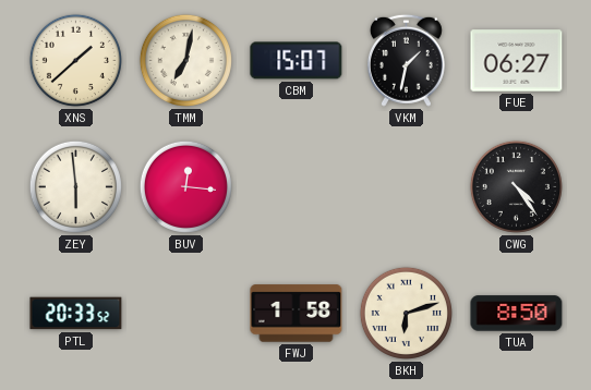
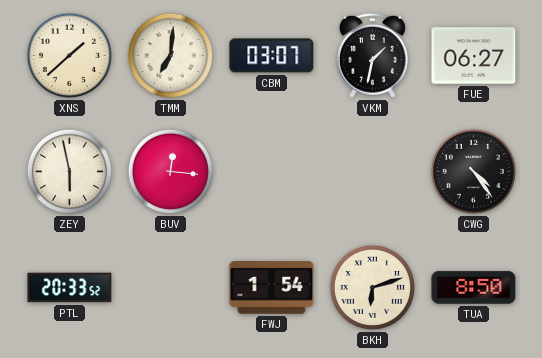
TMM: 7:02 -> 7:01
CBM: 15:07 -> 03:07
ZEY: 5:59 -> 5:58
FWJ: 1:58 -> 1:54
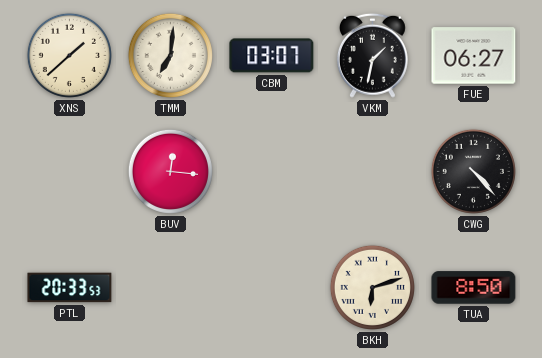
ZEY: 5:58 -> none
CWG: 4:24 -> 4:23
PTL: 20:33:52 -> 20:33:53
FWJ: 1:54 -> none
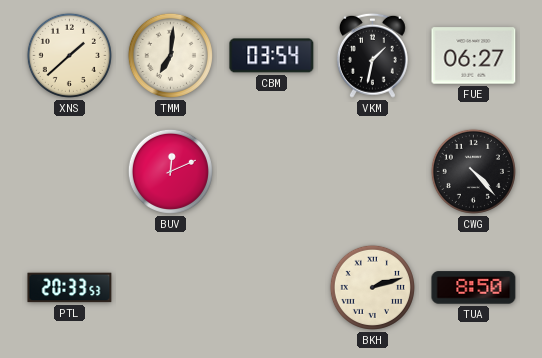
CBM: 03:07 -> 03:54
BUV: 12:16 -> 12:11
BKH: 6:12 -> 2:12
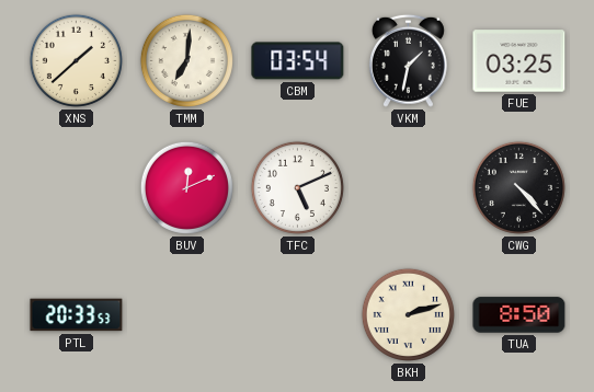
FUE: 06:27 -> 03:25
TFC: none -> 5:11
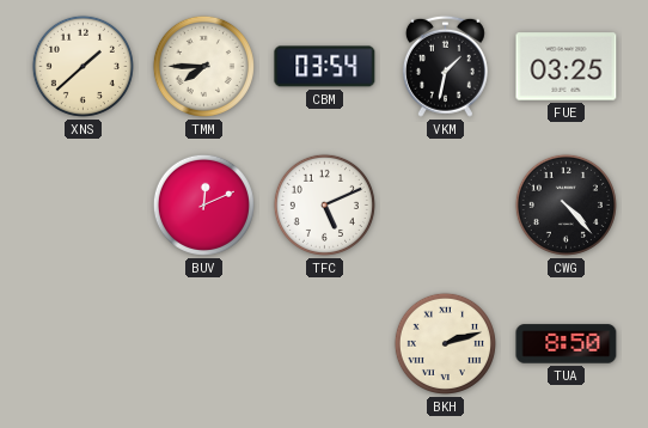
TMM: 7:01 -> 7:45
PTL: 20:33 -> none
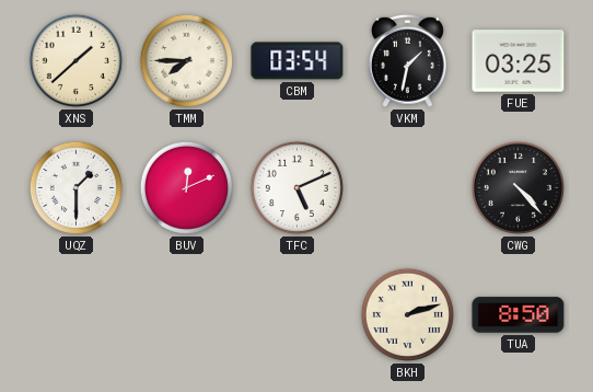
UQZ: none -> 1:30
